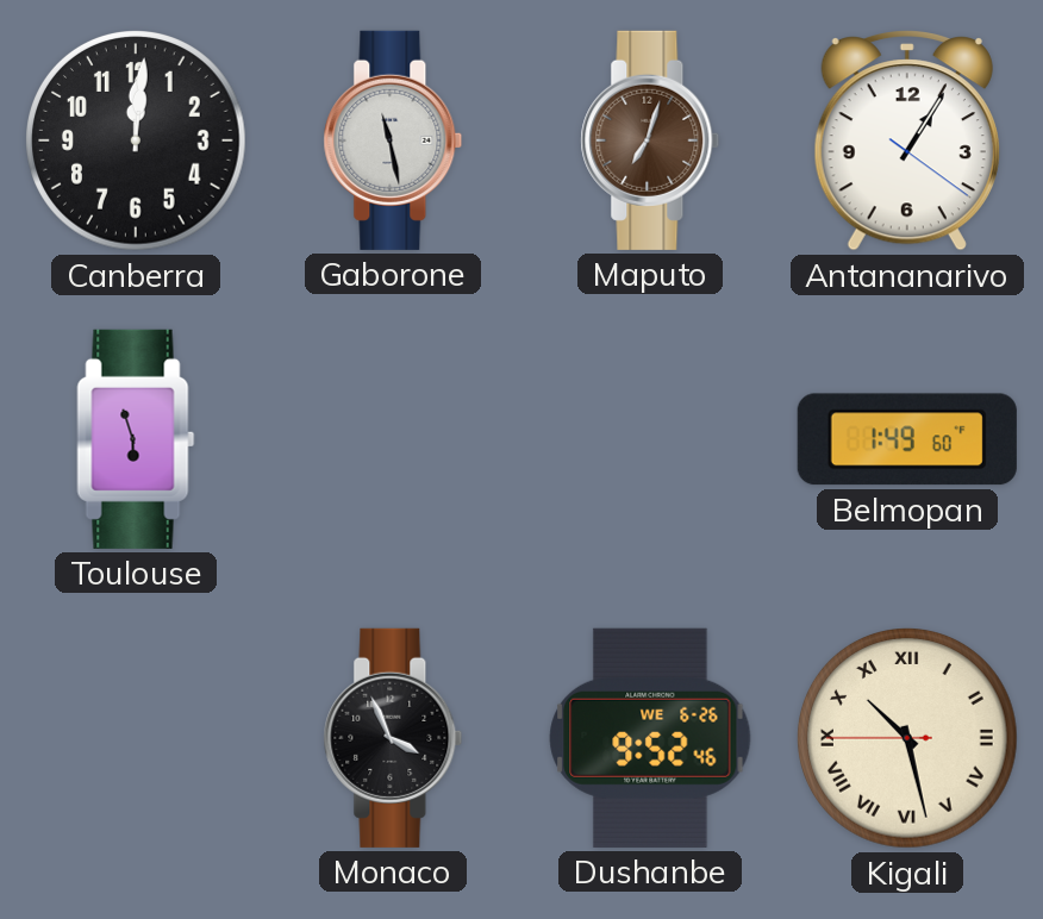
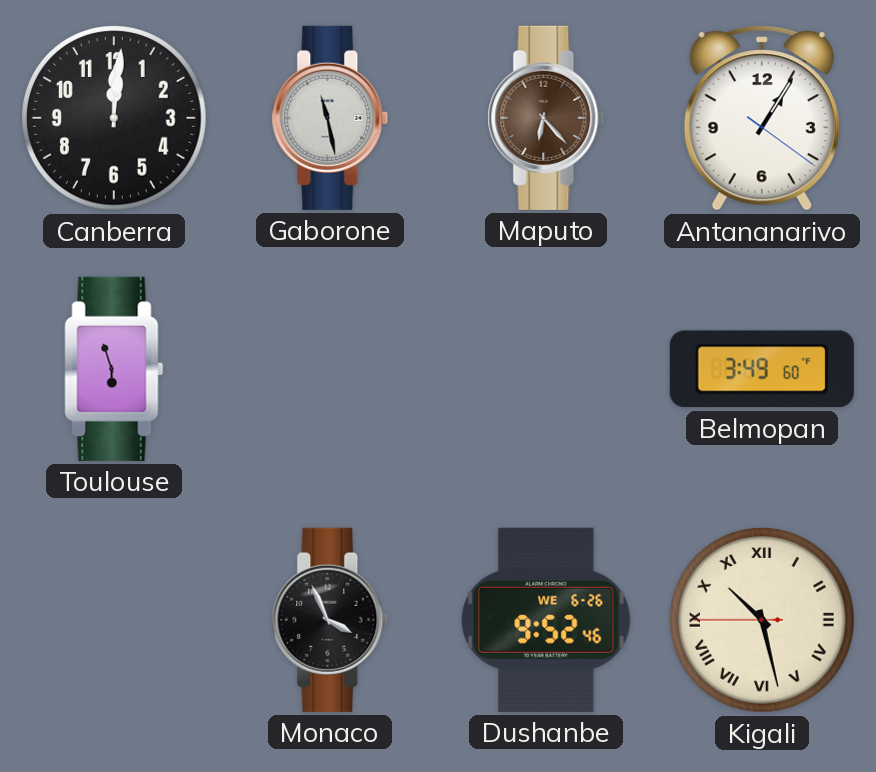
Maputo: 7:03 -> 6:23
Belmopan: 1:49 -> 3:49
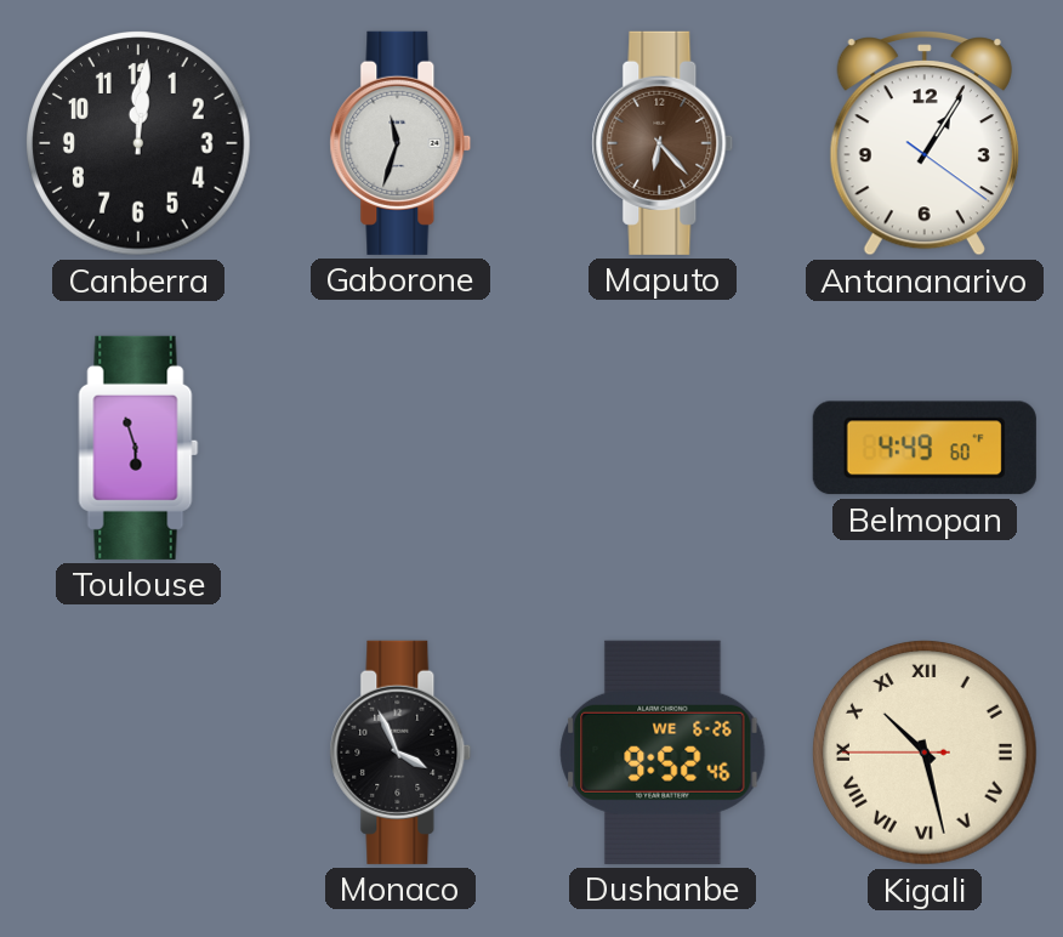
Gaborone: 11:28 -> 11:33
Belmopan: 3:49 -> 4:49
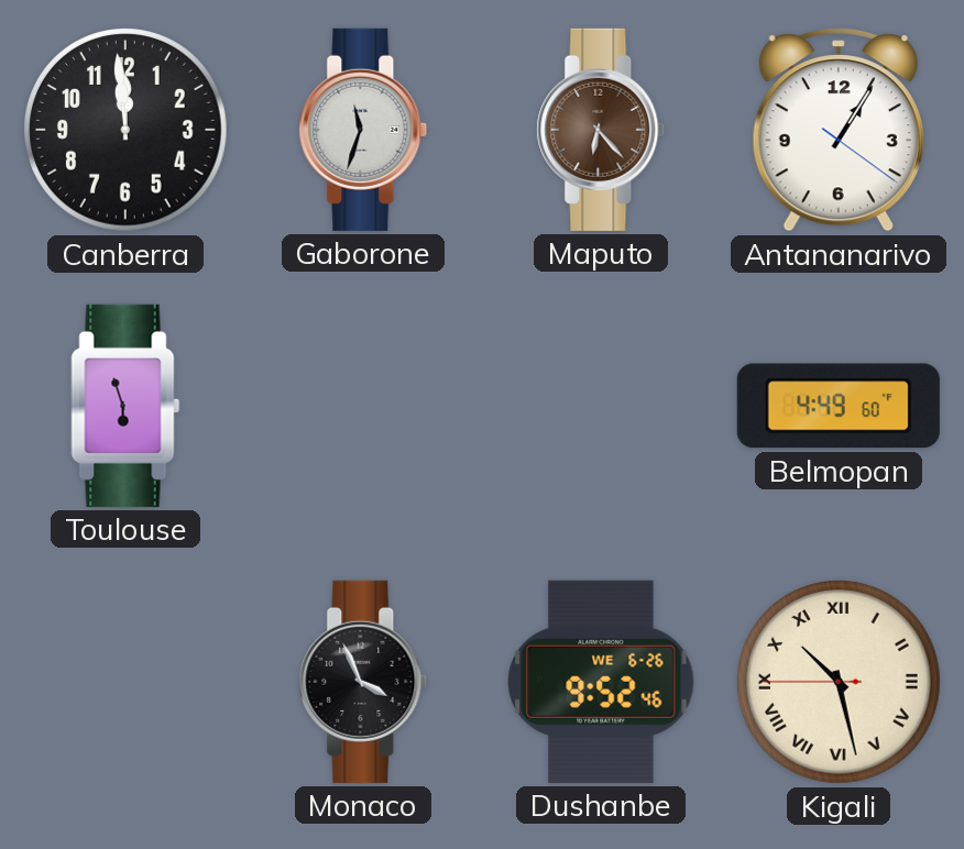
Canberra: 12:01 -> 11:59
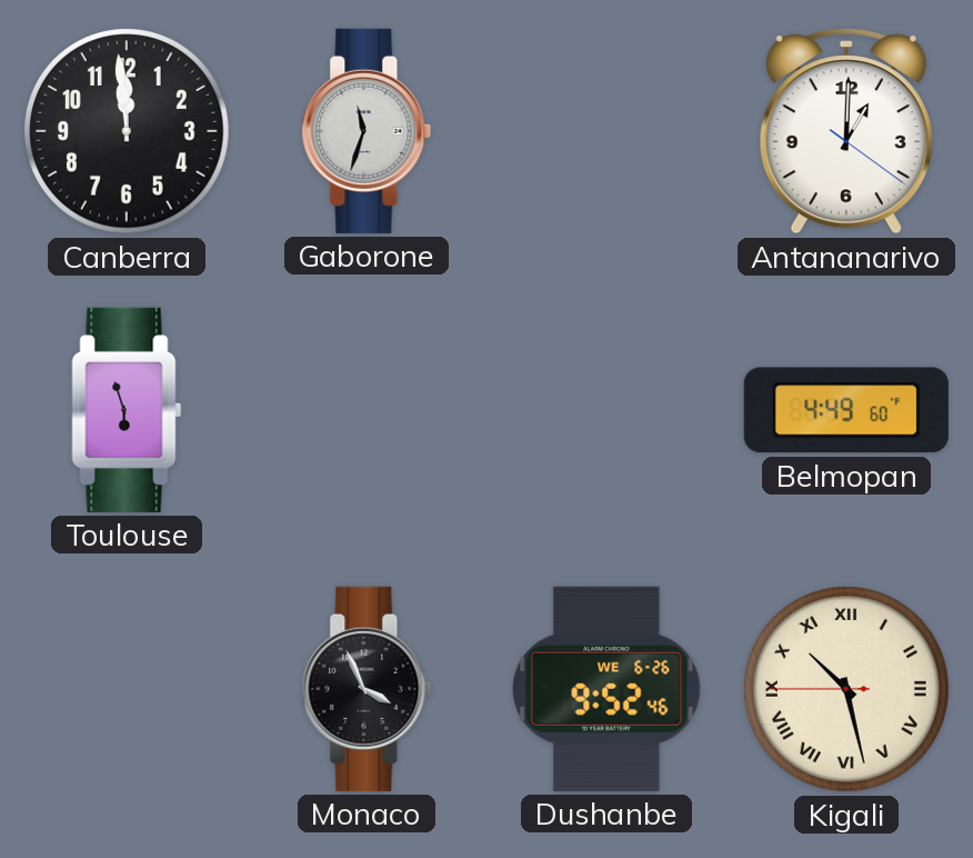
Maputo: 6:23 -> none
Antananarivo: 1:05 -> 1:00
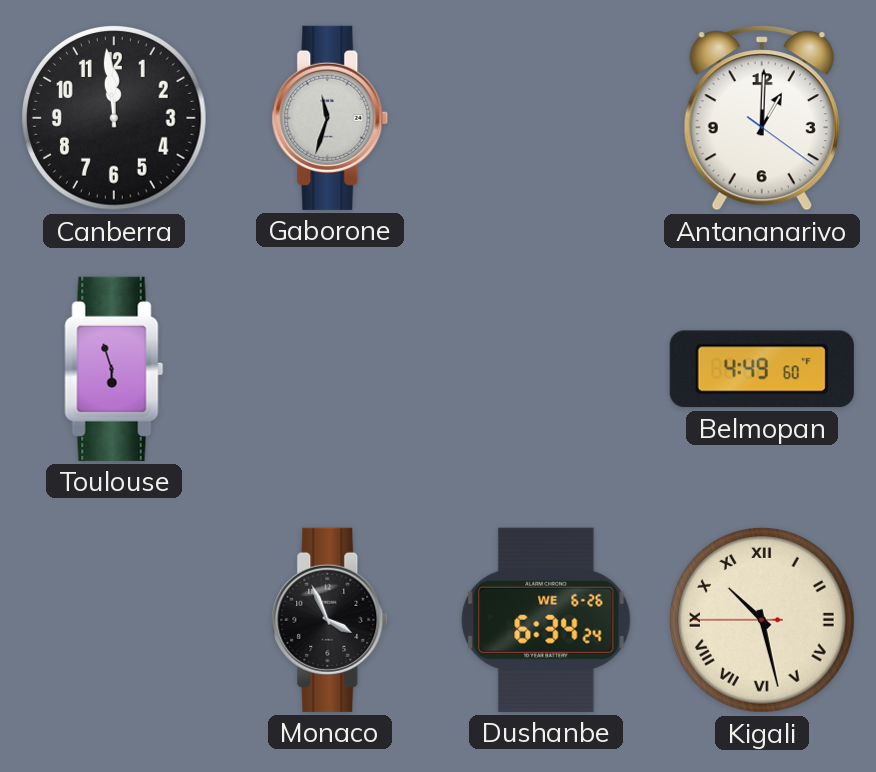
Dushanbe: 9:52 -> 6:34
